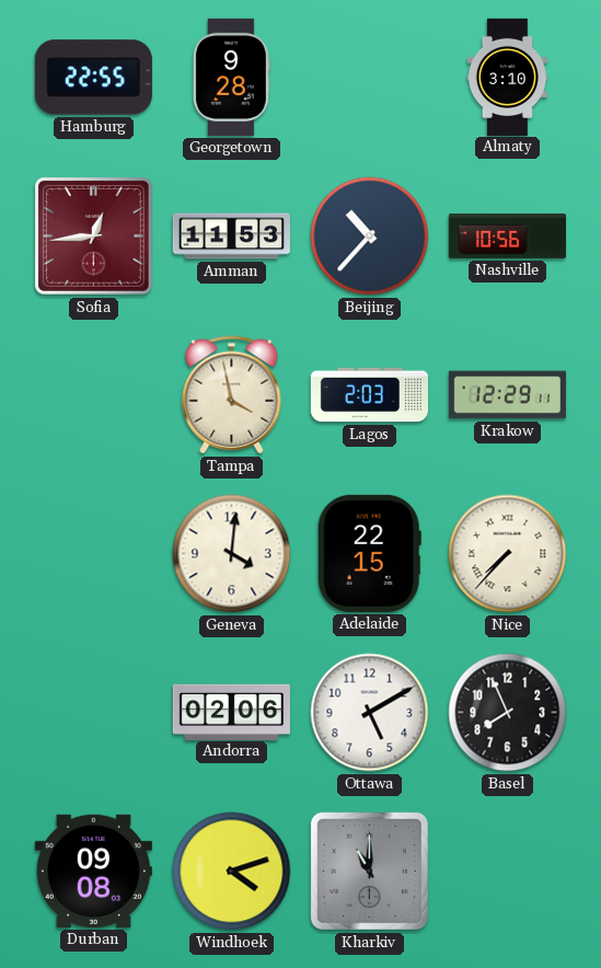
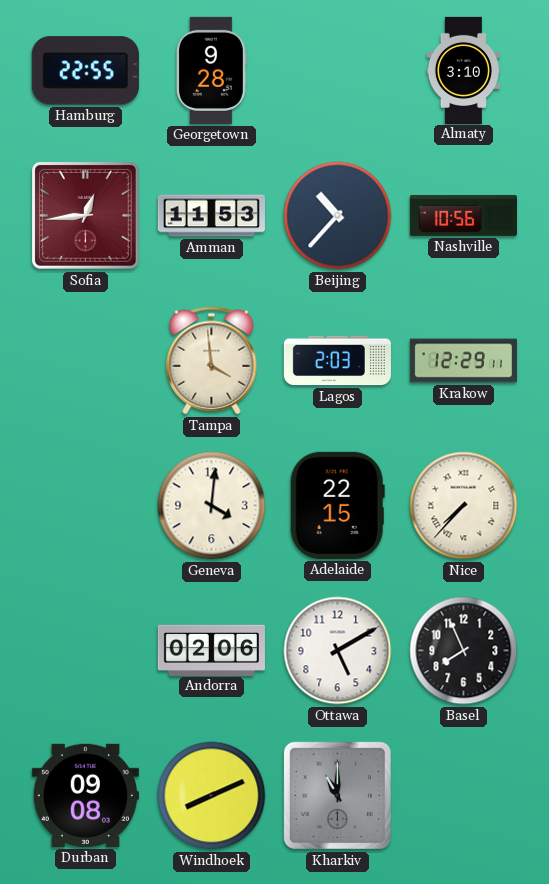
Tampa: 3:58 -> 3:59
Windhoek: 4:12 -> 8:11
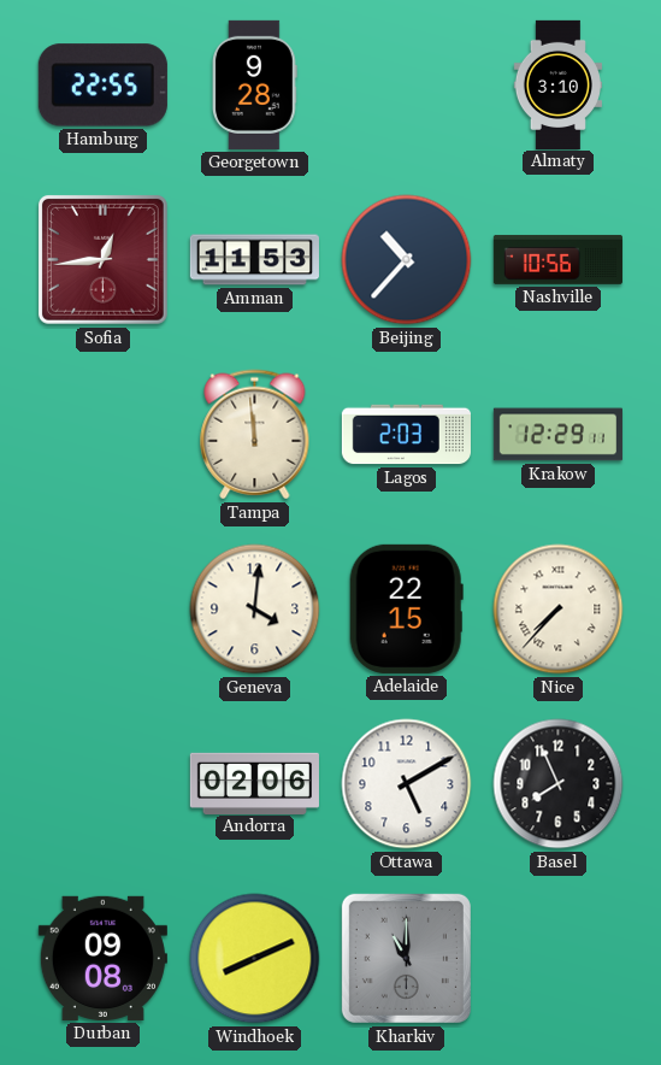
Tampa: 3:59 -> 11:59
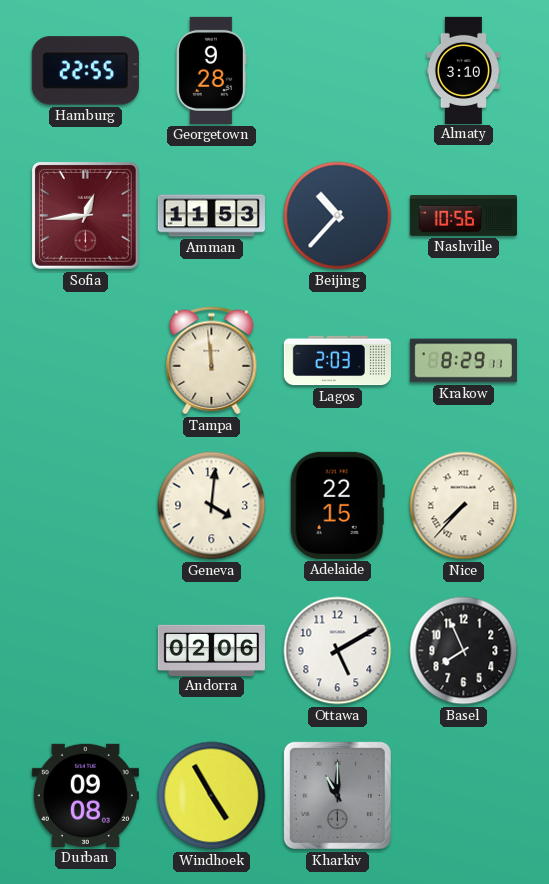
Krakow: 12:29 -> 8:29
Windhoek: 8:11 -> 4:55
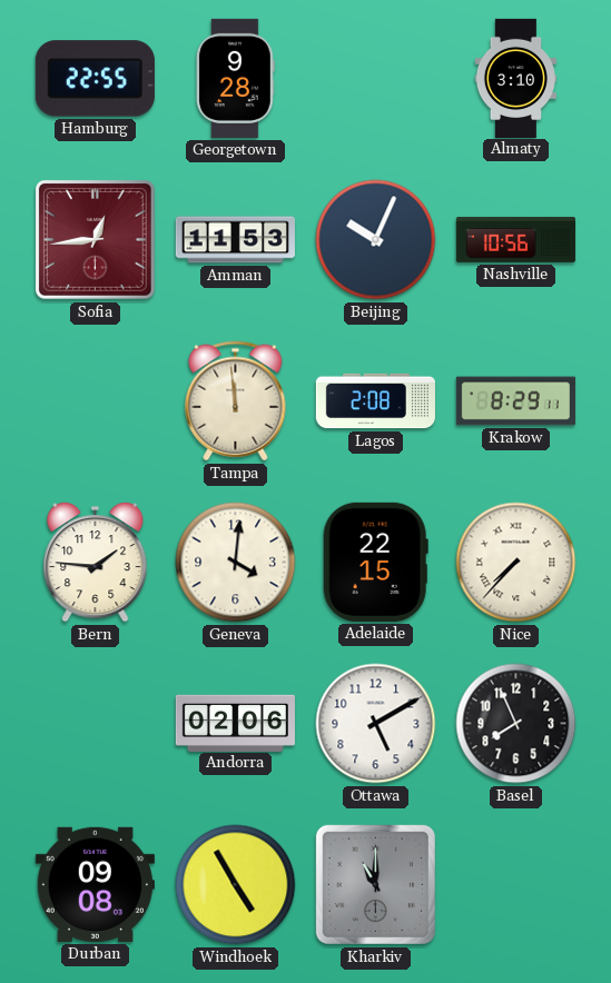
Beijing: 10:37 -> 10:04
Lagos: 2:03 -> 2:08
Bern: none -> 1:46
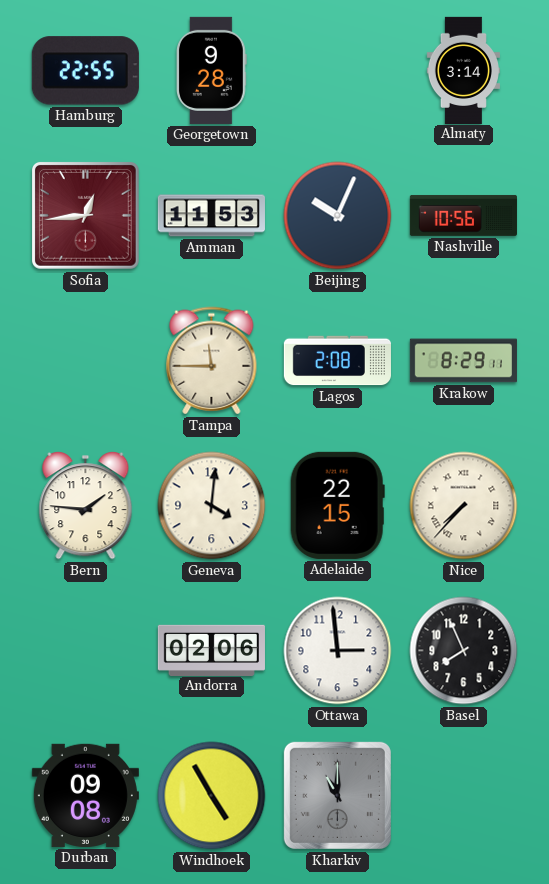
Almaty: 3:10 -> 3:14
Tampa: 11:59 -> 11:45
Ottawa: 5:10 -> 2:59
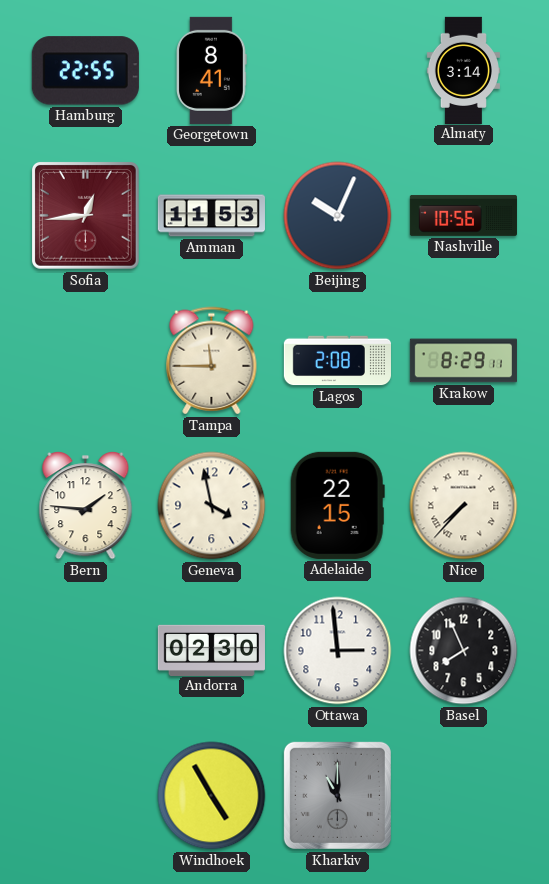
Georgetown: 9:28 -> 8:41
Geneva: 4:01 -> 3:58
Andorra: 02:06 -> 02:30
Durban: 09:08 -> none
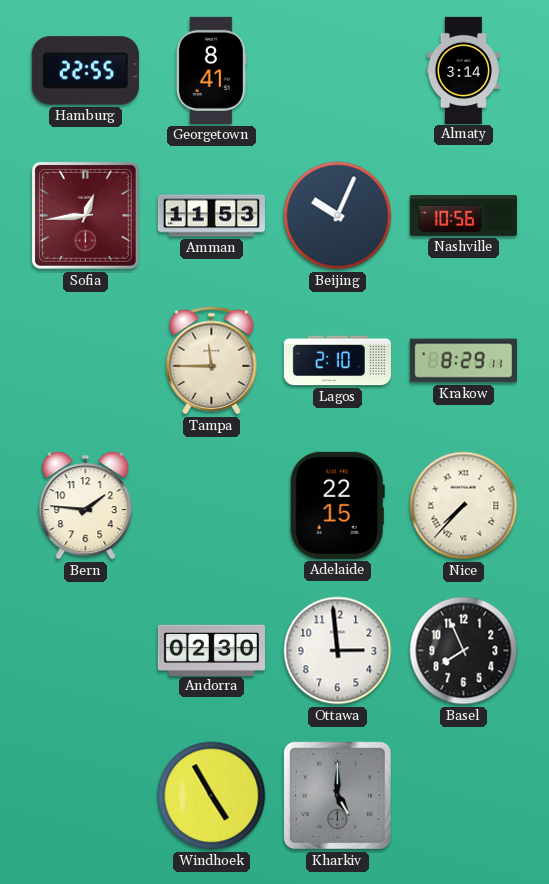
Lagos: 2:08 -> 2:10
Geneva: 3:58 -> none
Kharkiv: 11:00 -> 5:00
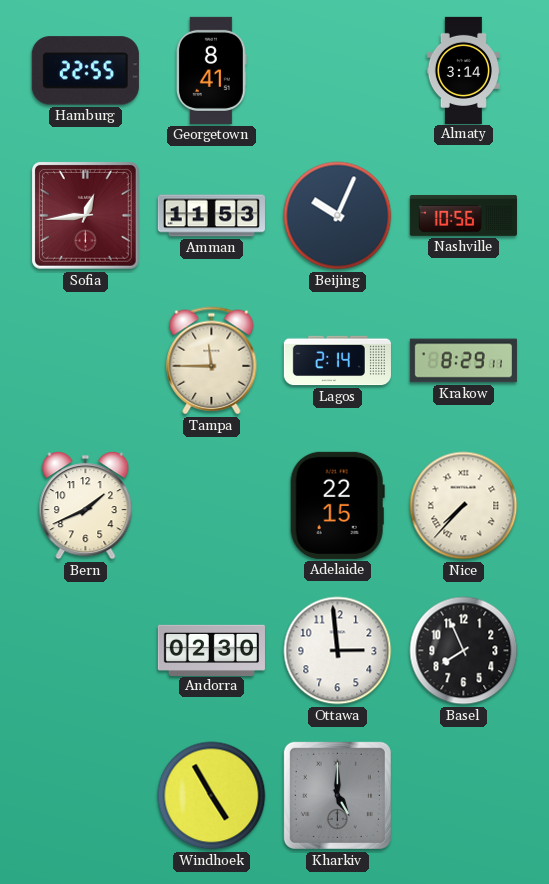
Lagos: 2:10 -> 2:14
Bern: 1:46 -> 1:41
